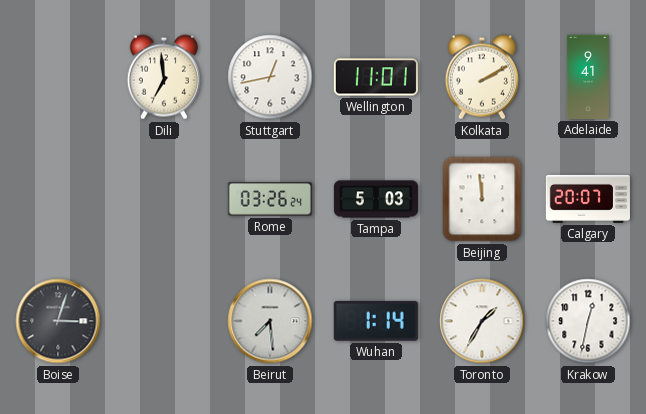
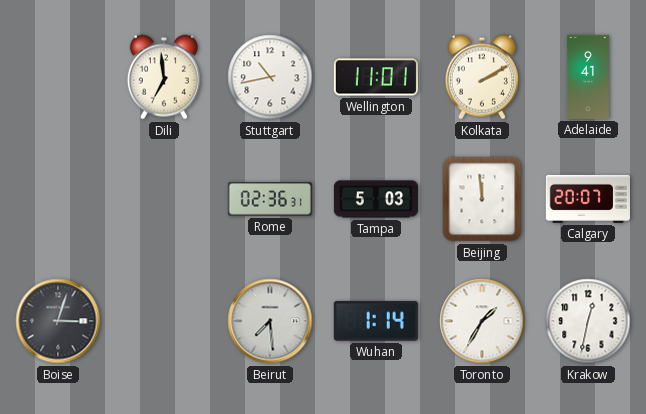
Stuttgart: 12:43 -> 10:43
Rome: 03:26 -> 02:36
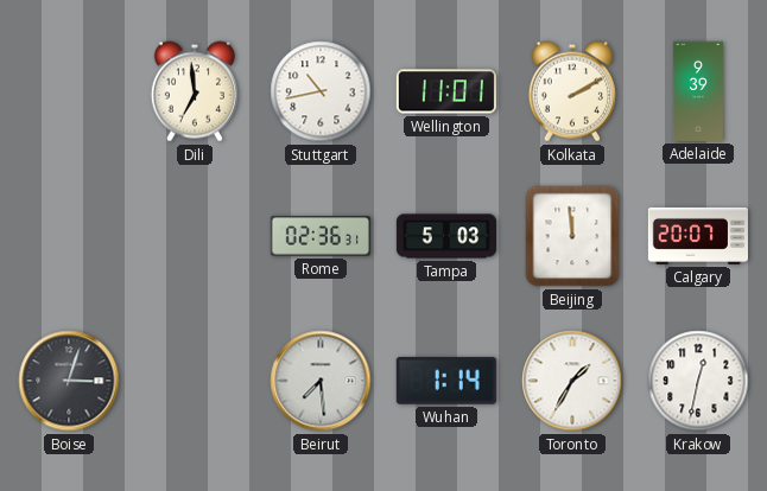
Adelaide: 9:41 -> 9:39
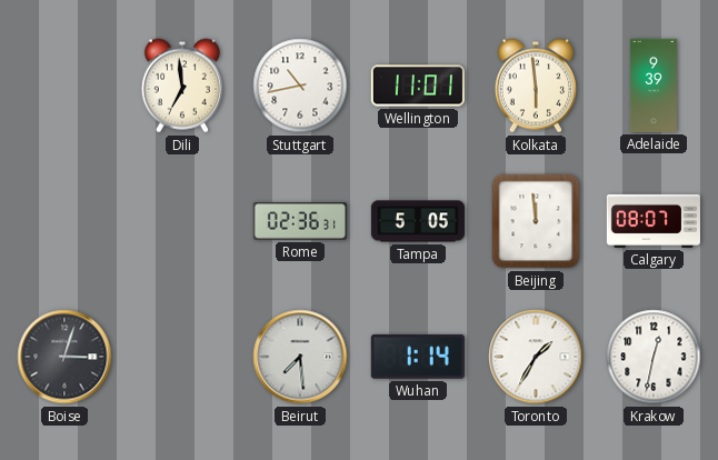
Kolkata: 2:10 -> 5:59
Tampa: 5:03 -> 5:05
Calgary: 20:07 -> 08:07
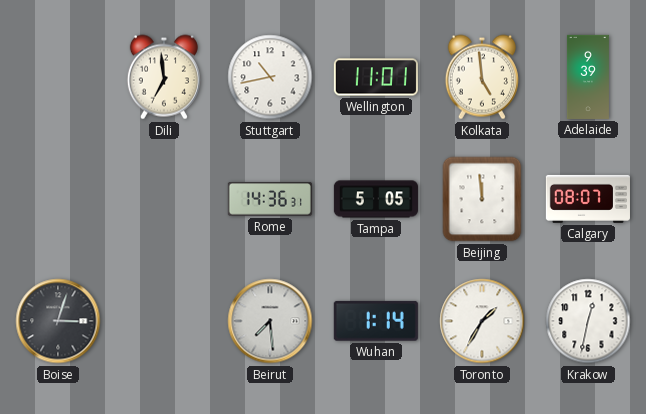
Kolkata: 5:59 -> 4:59
Rome: 02:36 -> 14:36
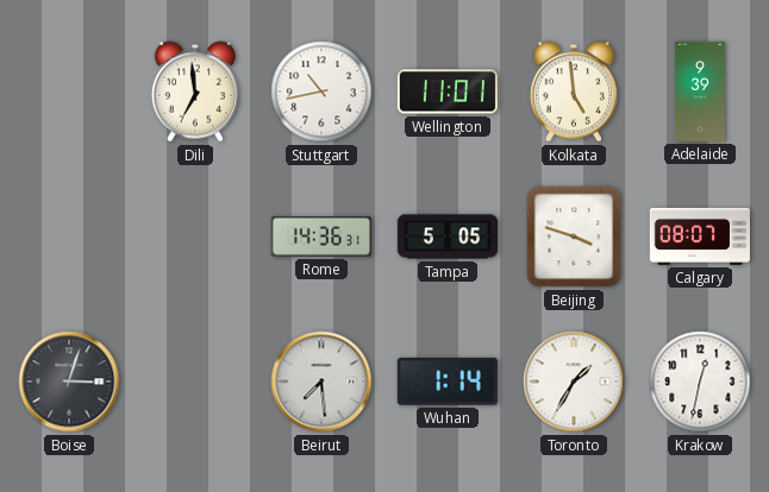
Beijing: 11:59 -> 3:48
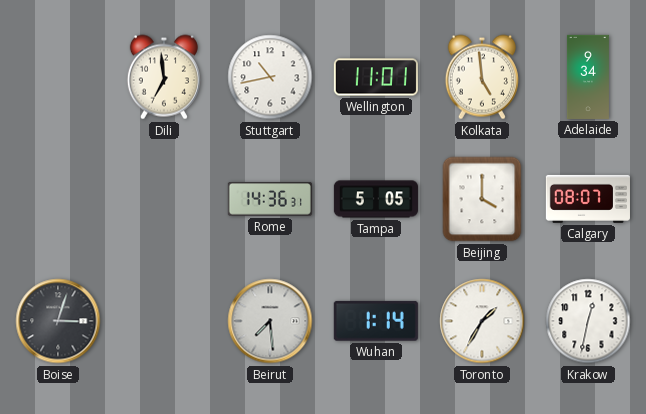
Adelaide: 9:39 -> 9:34
Beijing: 3:48 -> 4:00
